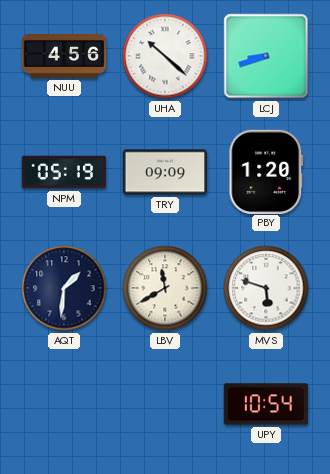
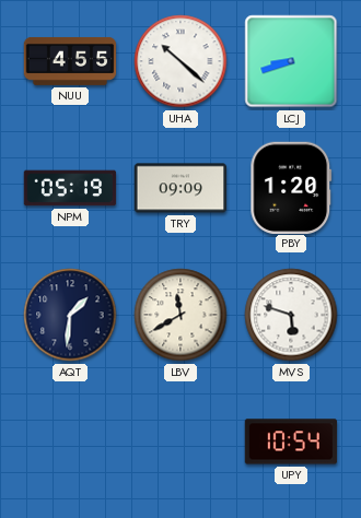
NUU: 4:56 -> 4:55
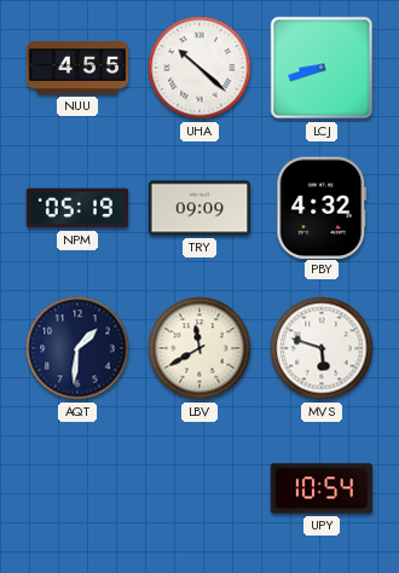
PBY: 1:20 -> 4:32
